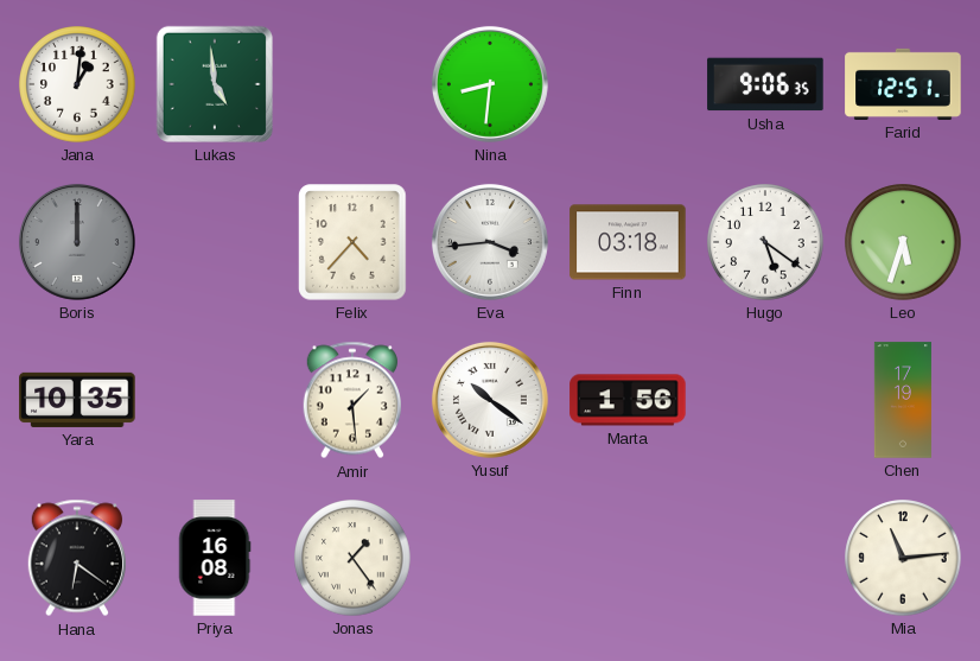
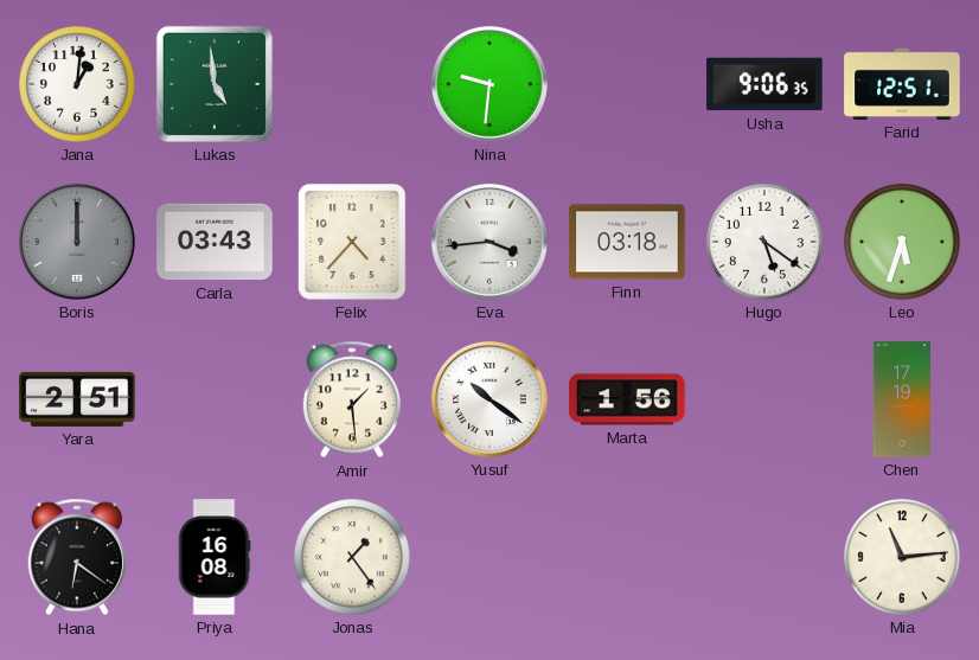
Nina: 8:31 -> 9:31
Carla: none -> 03:43
Yara: 10:35 -> 2:51
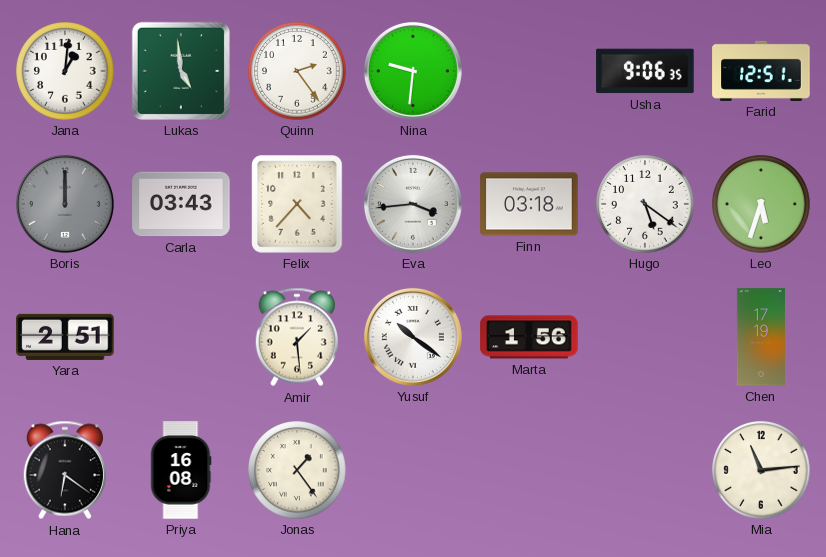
Quinn: none -> 2:24
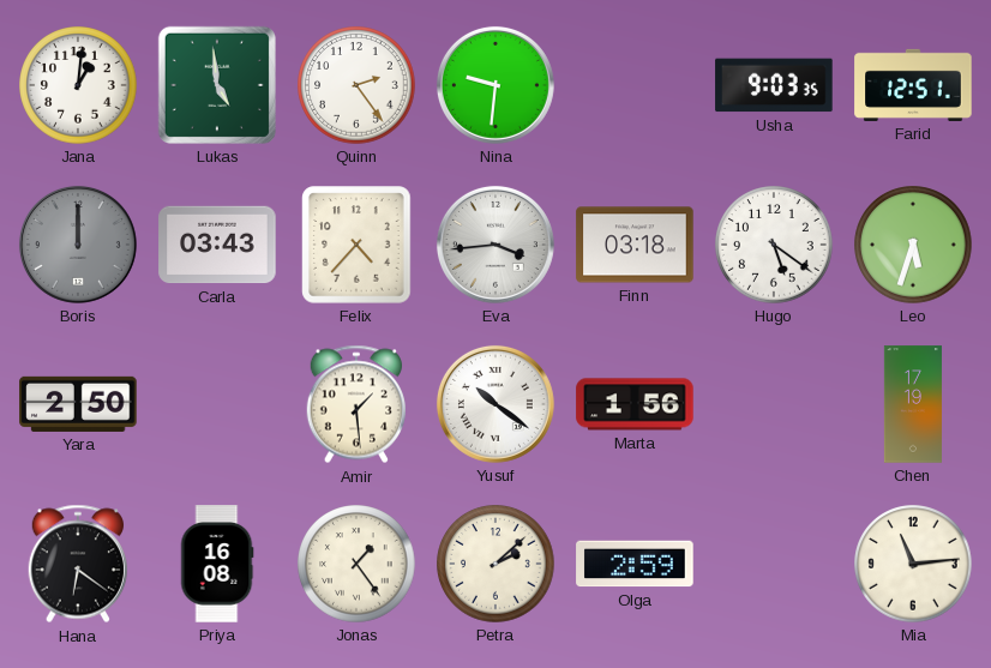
Usha: 9:06 -> 9:03
Yara: 2:51 -> 2:50
Petra: none -> 2:08
Olga: none -> 2:59
